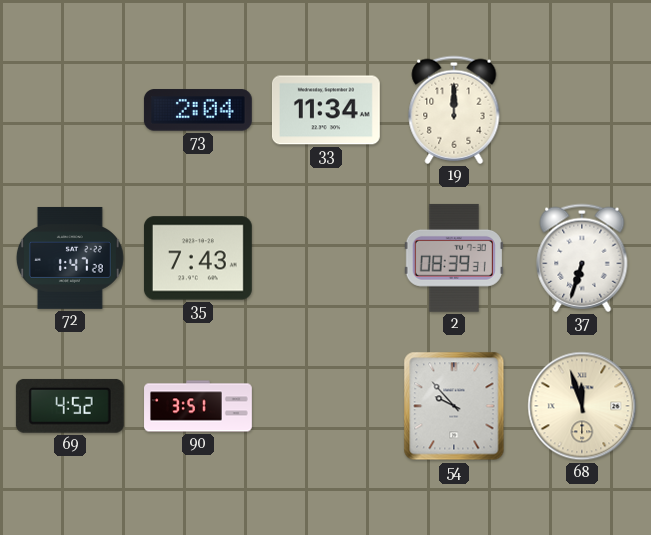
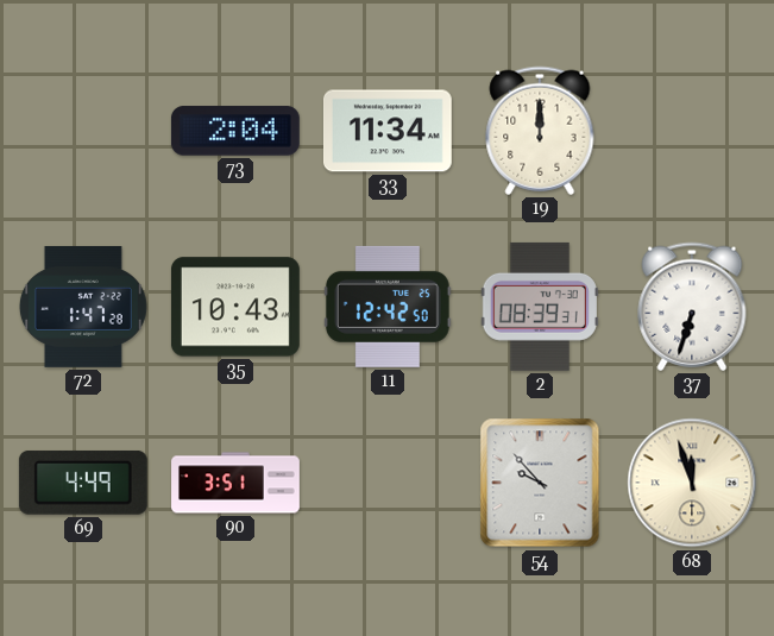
35: 7:43 -> 10:43
11: none -> 12:42
69: 4:52 -> 4:49
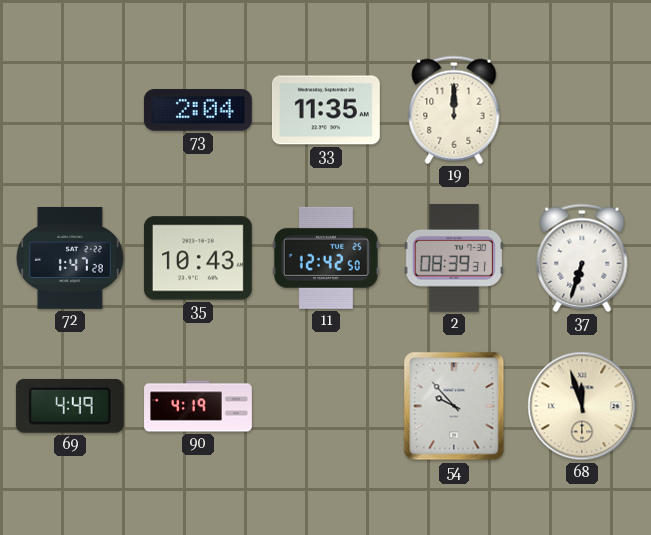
33: 11:34 -> 11:35
90: 3:51 -> 4:19
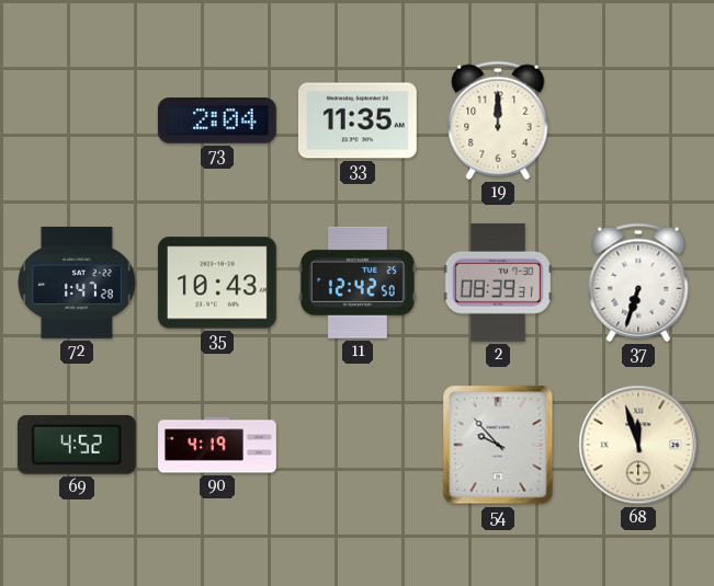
69: 4:49 -> 4:52
